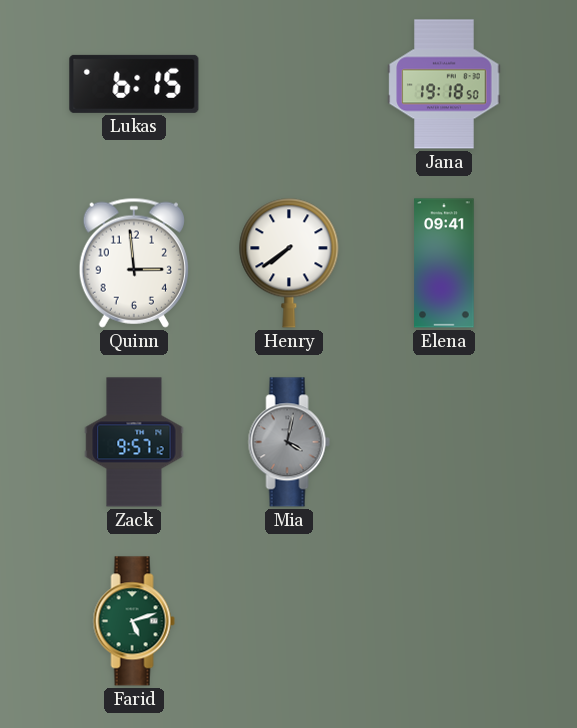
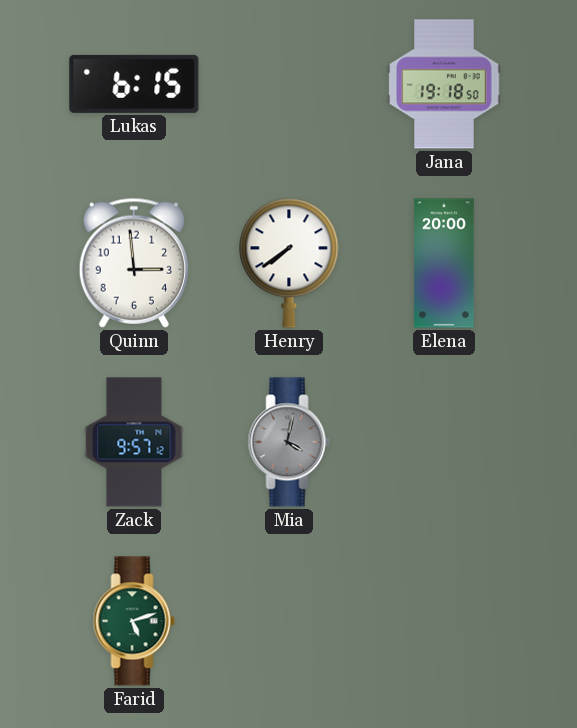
Elena: 09:41 -> 20:00
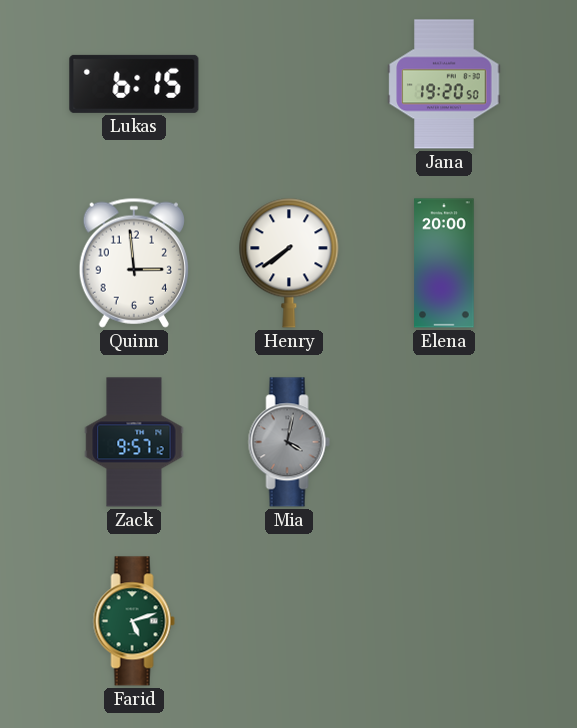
Jana: 19:18 -> 19:20
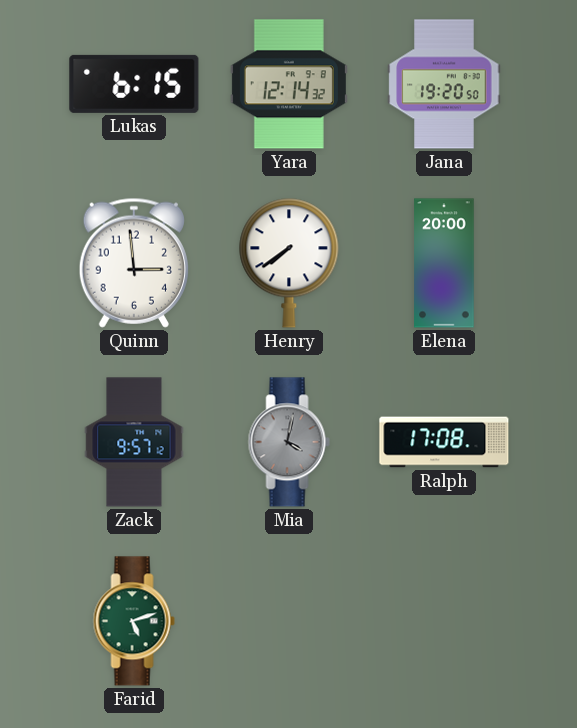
Yara: none -> 12:14
Ralph: none -> 17:08
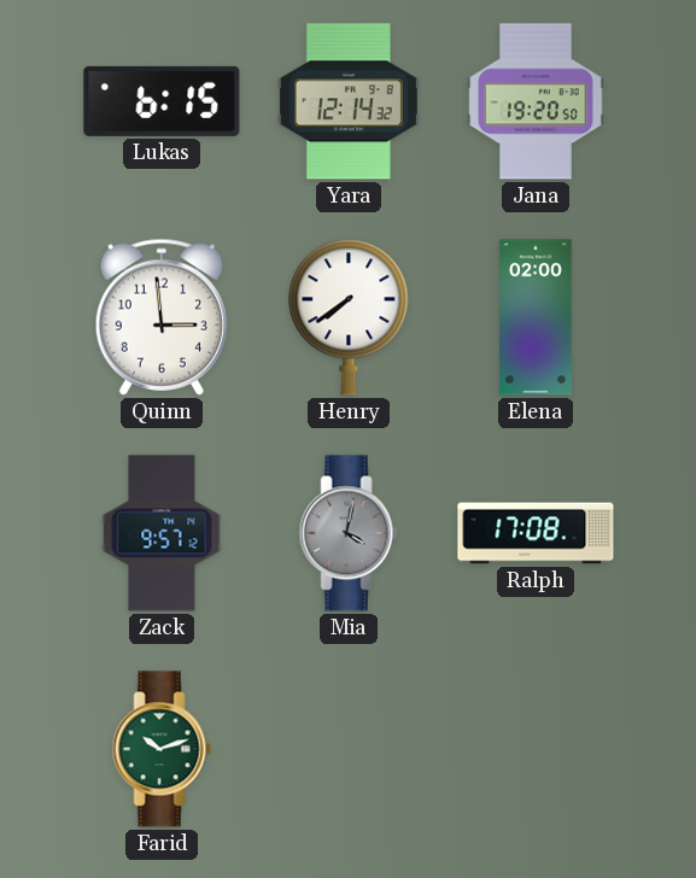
Elena: 20:00 -> 02:00
Farid: 5:12 -> 10:12
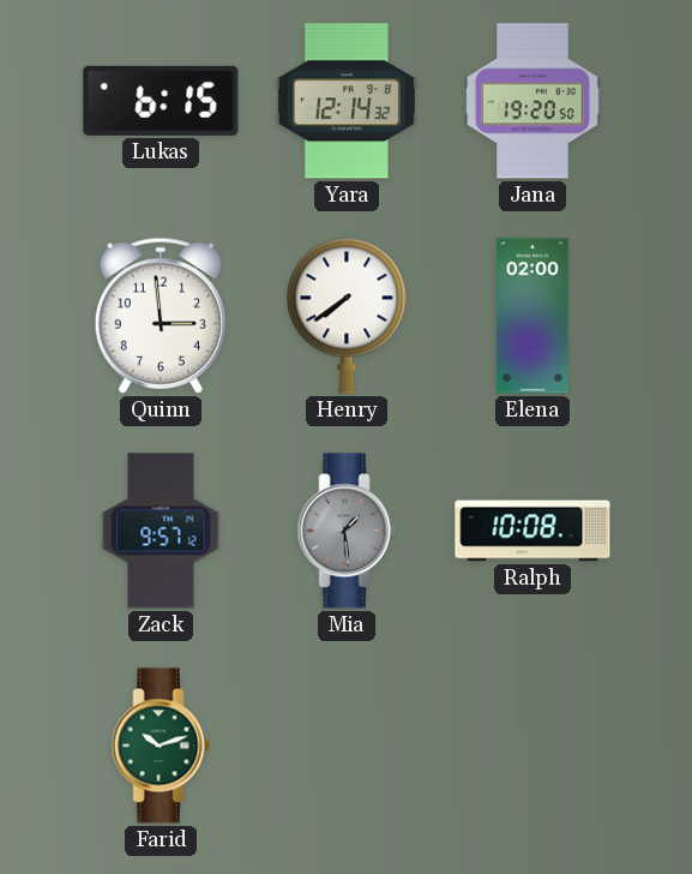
Mia: 4:02 -> 1:29
Ralph: 17:08 -> 10:08
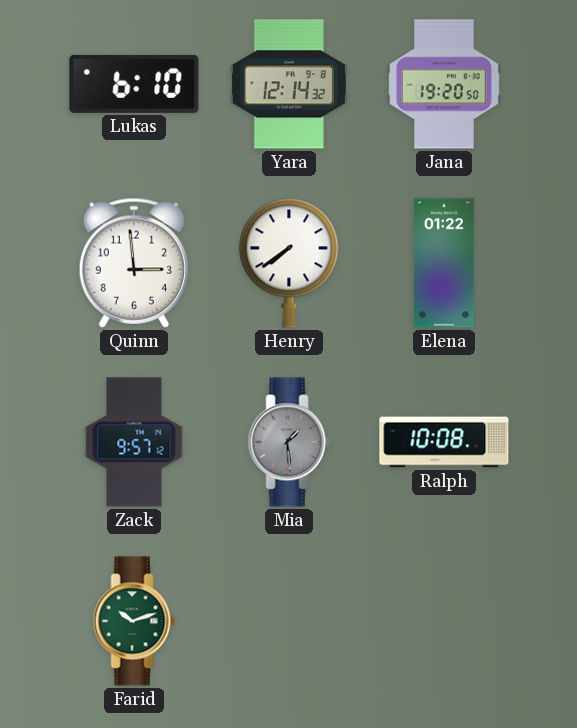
Lukas: 6:15 -> 6:10
Elena: 02:00 -> 01:22
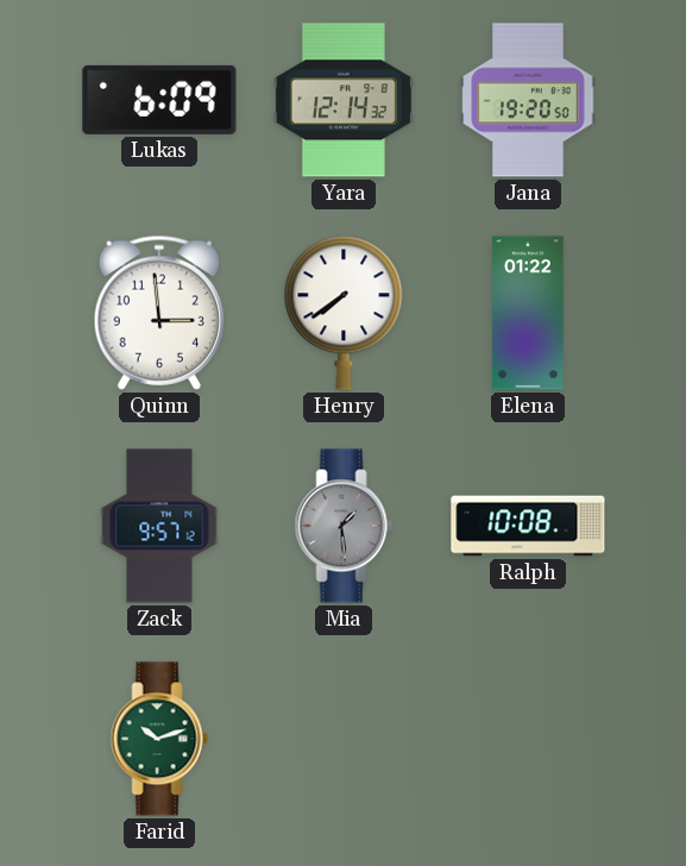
Lukas: 6:10 -> 6:09
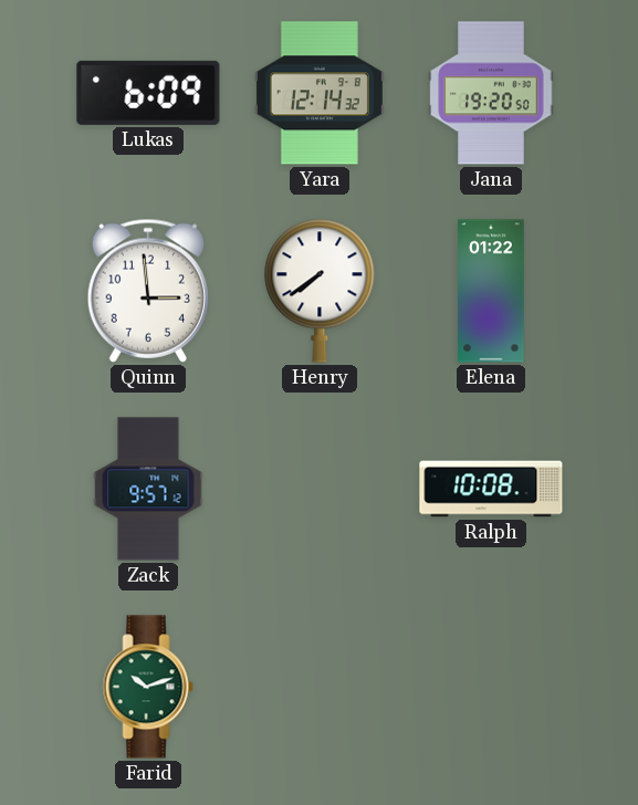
Mia: 1:29 -> none
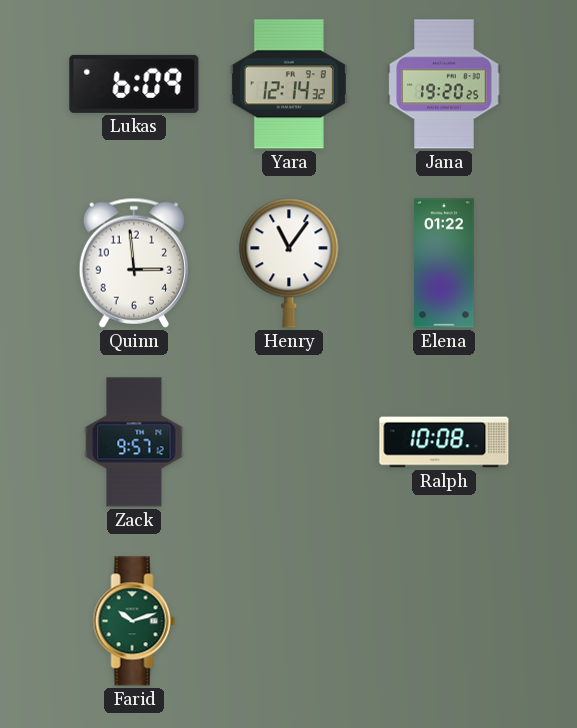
Jana: 19:20:50 -> 19:20:25
Henry: 7:39 -> 11:06
